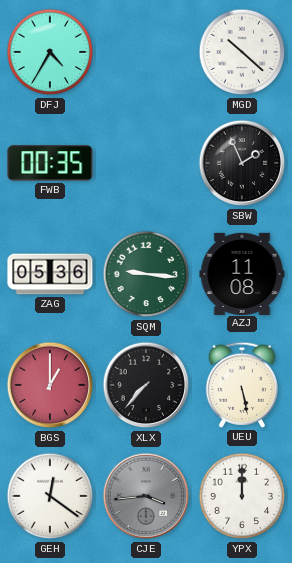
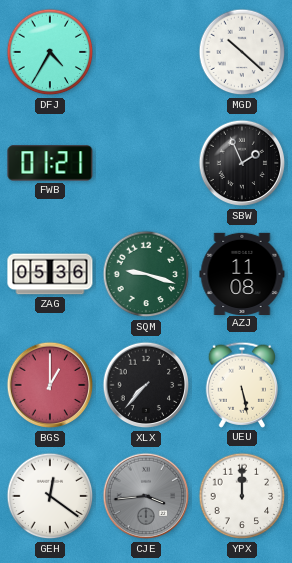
FWB: 00:35 -> 01:21
SQM: 9:16 -> 9:18
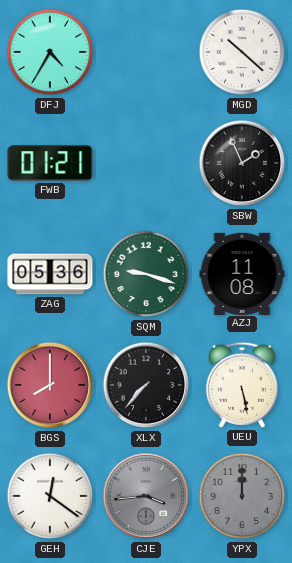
BGS: 1:00 -> 8:00
YPX dial: white -> grey
